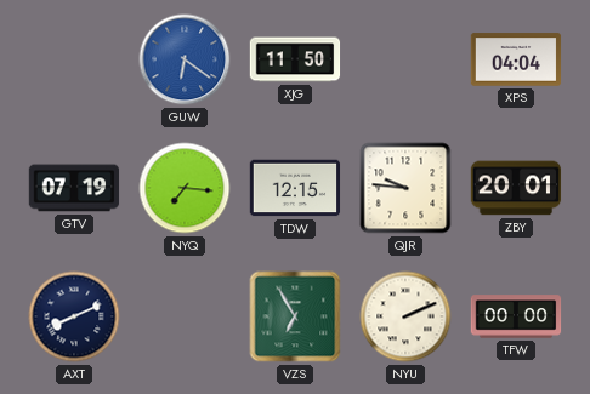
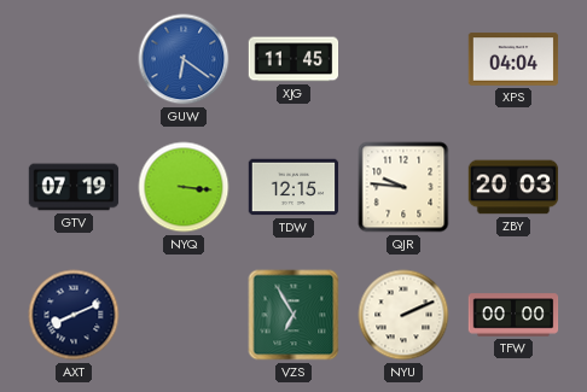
XJG: 11:50 -> 11:45
NYQ: 7:16 -> 3:16
ZBY: 20:01 -> 20:03
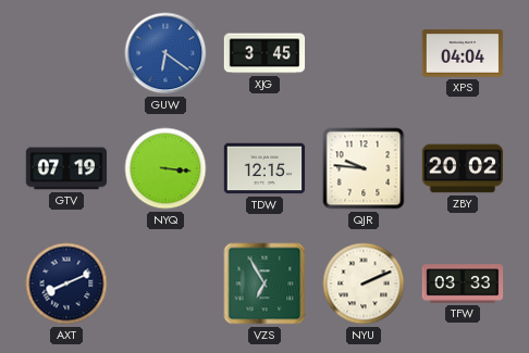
XJG: 11:45 -> 3:45
ZBY: 20:03 -> 20:02
TFW: 00:00 -> 03:33
